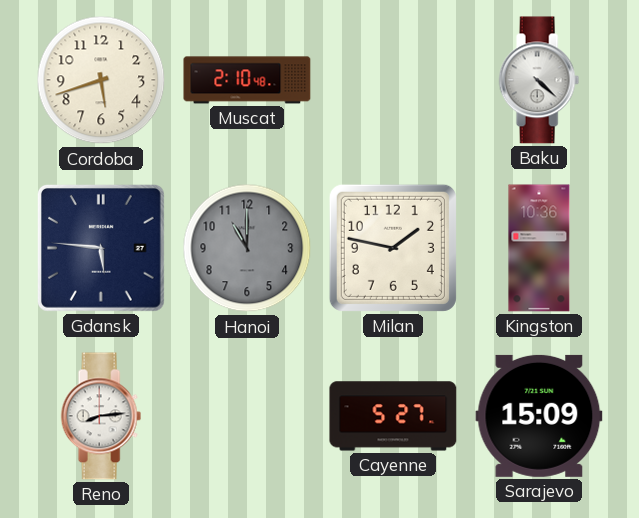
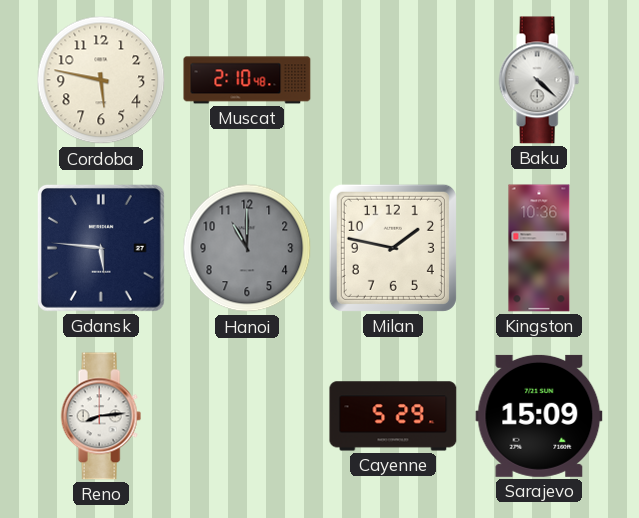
Cordoba: 5:42 -> 5:47
Cayenne: 5:27 -> 5:29
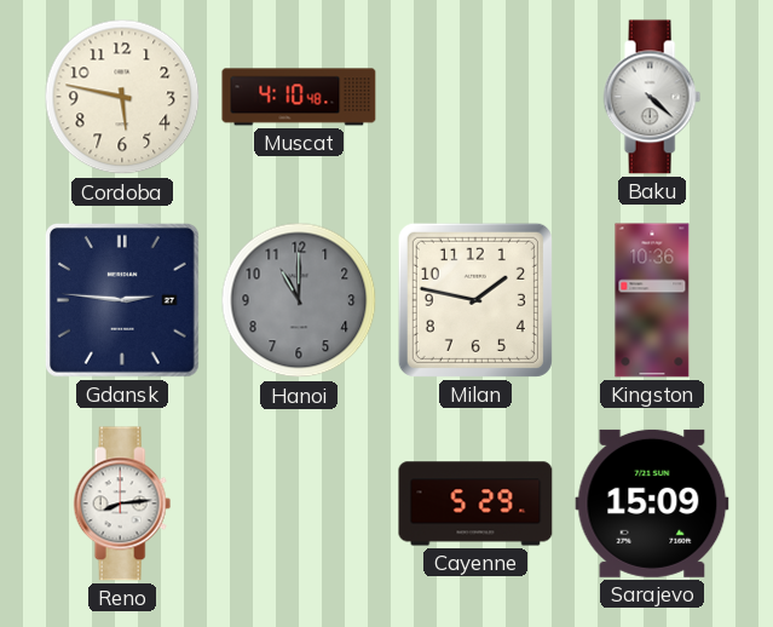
Muscat: 2:10 -> 4:10
Gdansk: 5:46 -> 2:46
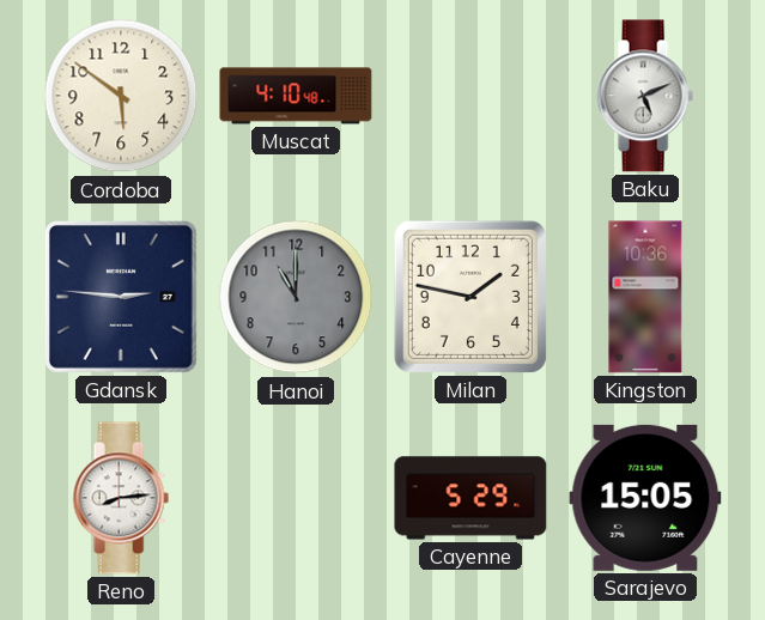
Cordoba: 5:47 -> 5:51
Baku: 4:22 -> 5:11
Sarajevo: 15:09 -> 15:05
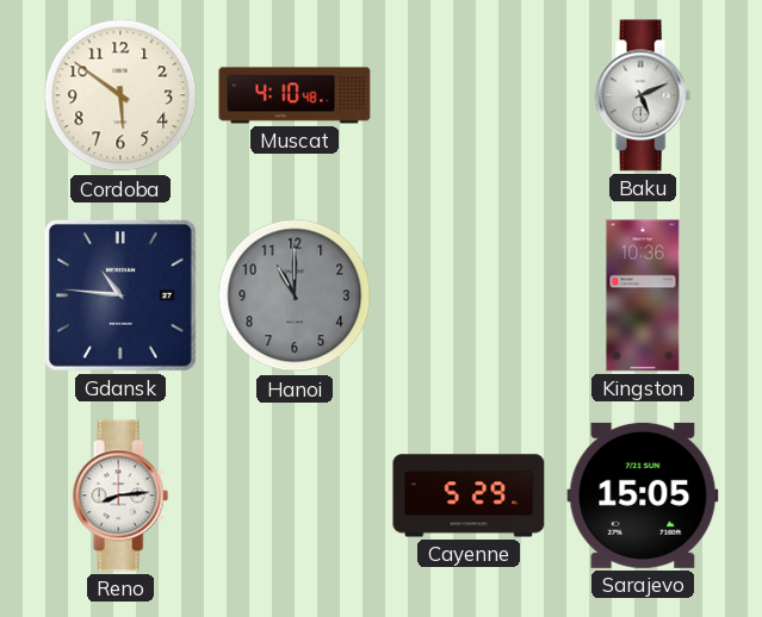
Gdansk: 2:46 -> 10:46
Milan: 1:47 -> none
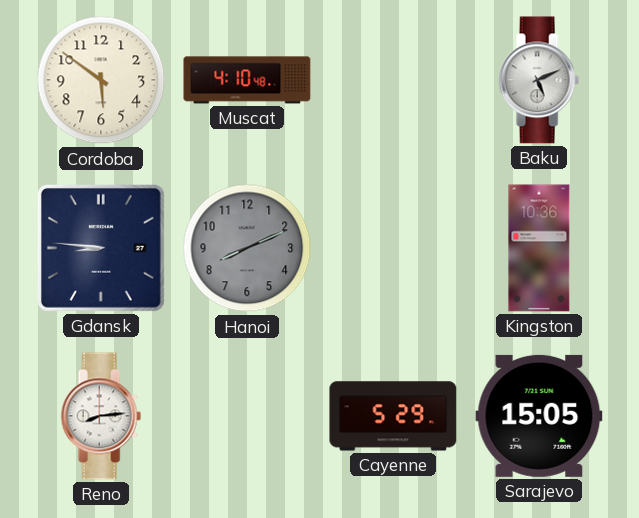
Gdansk: 10:46 -> 8:46
Hanoi: 11:00 -> 8:11
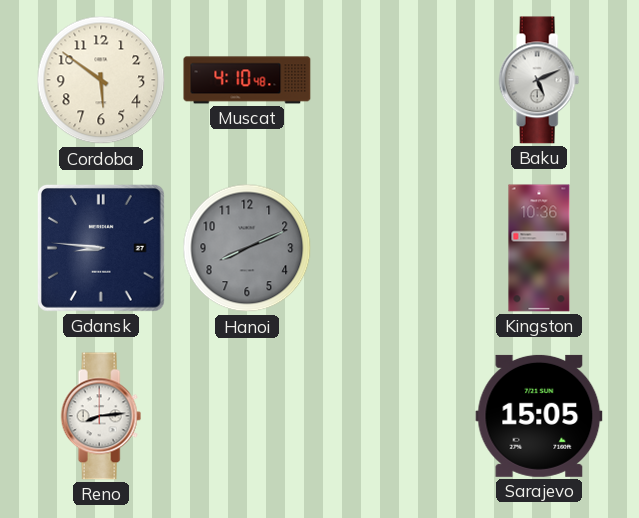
Cayenne: 5:29 -> none
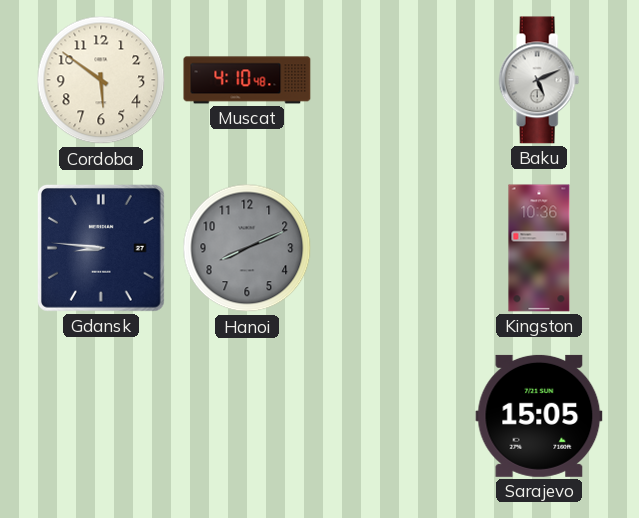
Reno: 8:14 -> none
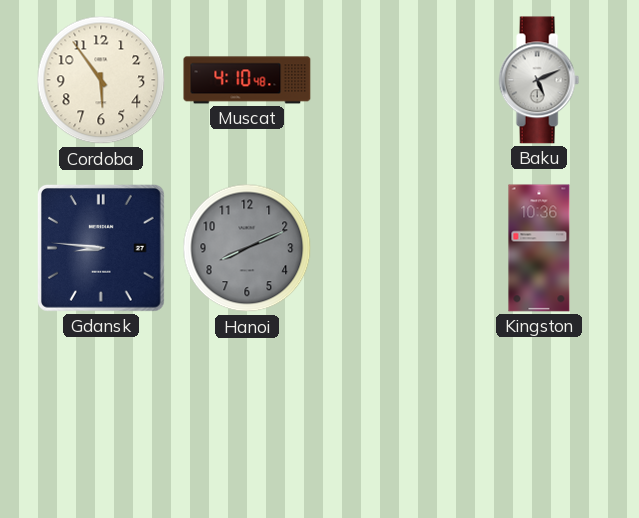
Cordoba: 5:51 -> 5:54
Sarajevo: 15:05 -> none
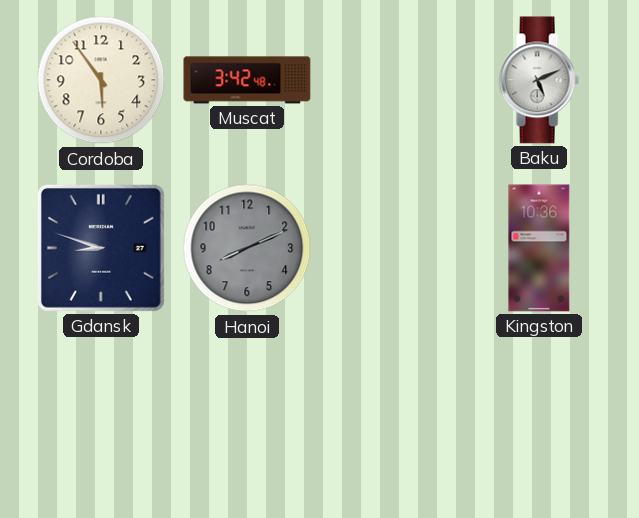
Muscat: 4:10 -> 3:42
Gdansk: 8:46 -> 8:48
